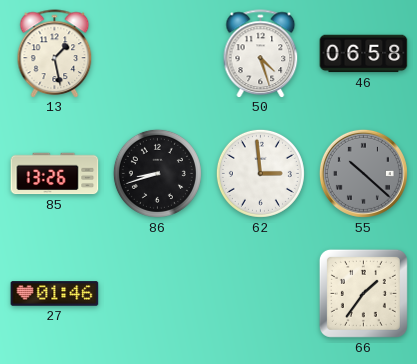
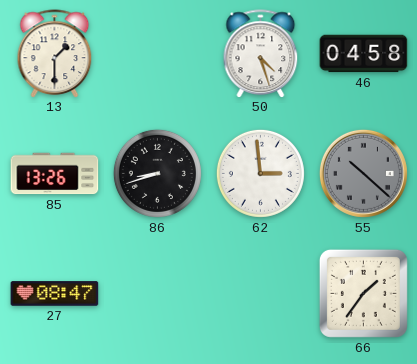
13: 1:28 -> 1:30
46: 06:58 -> 04:58
27: 01:46 -> 08:47
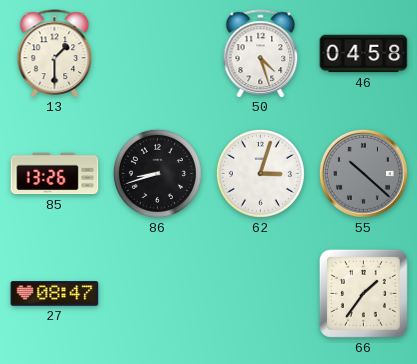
62: 2:59 -> 3:03
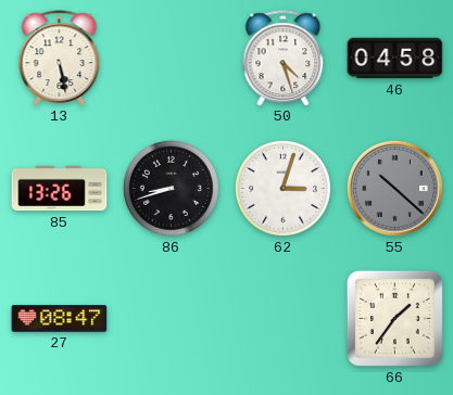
13: 1:30 -> 5:28
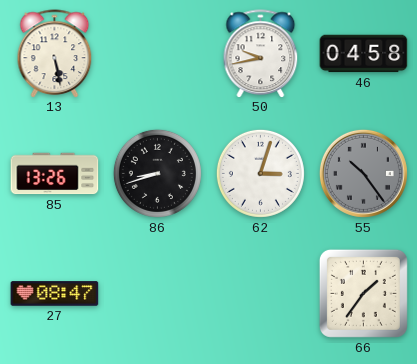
50: 4:27 -> 9:43
55: 10:22 -> 10:24
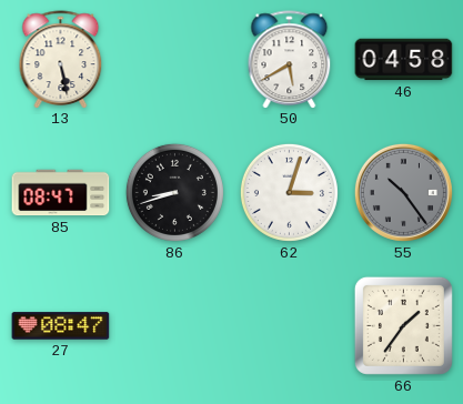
50: 9:43 -> 5:40
85: 13:26 -> 08:47
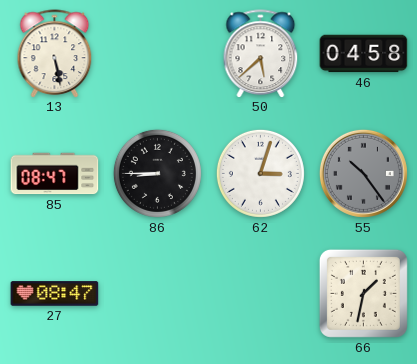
50: 5:40 -> 5:38
86: 8:42 -> 8:45
66: 1:36 -> 1:32
